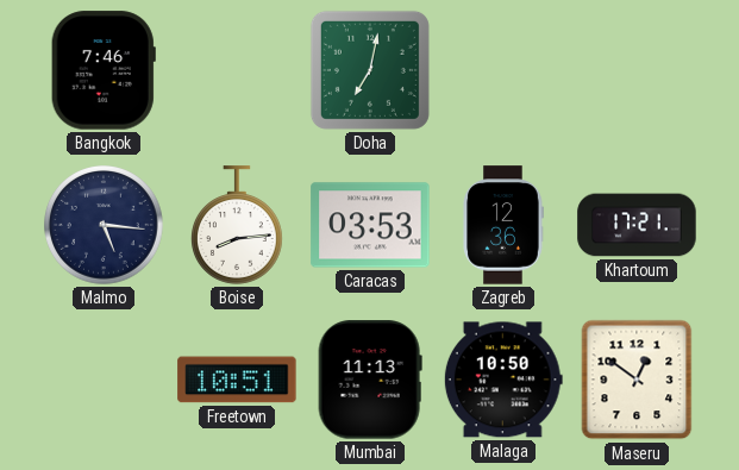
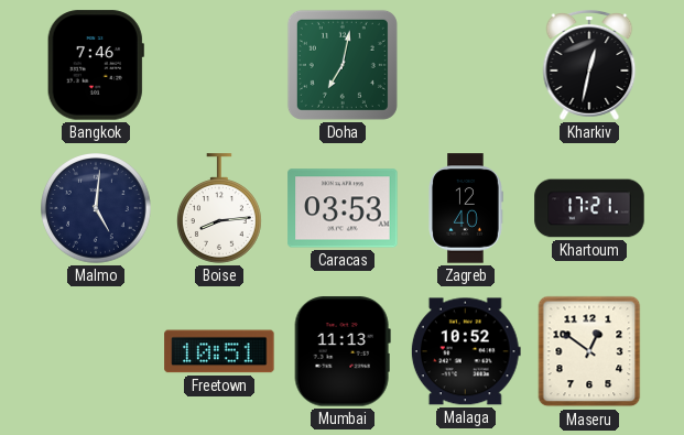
Kharkiv: none -> 12:32
Malmo: 5:16 -> 5:01
Zagreb: 12:36 -> 12:40
Malaga: 10:50 -> 10:52
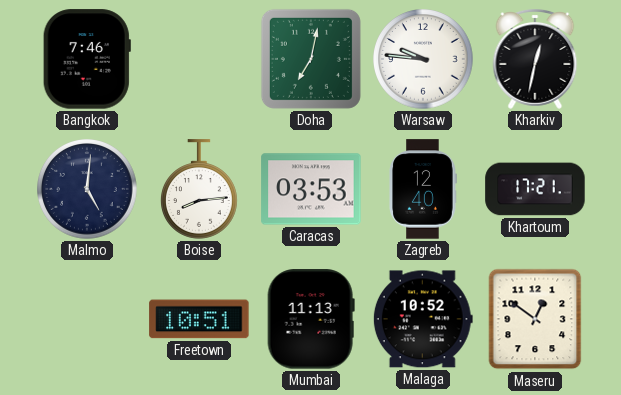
Warsaw: none -> 9:46
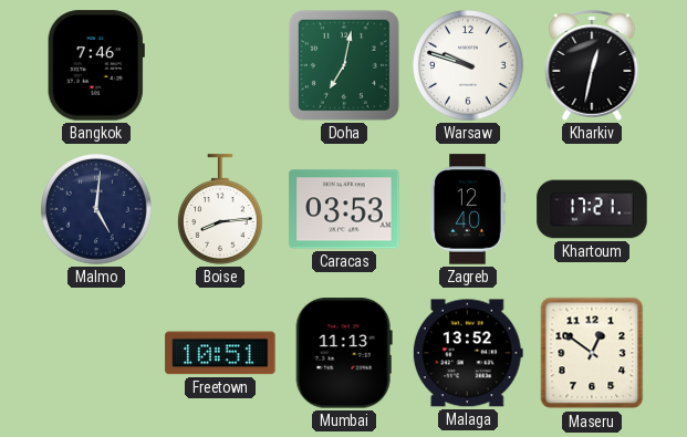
Warsaw: 9:46 -> 9:48
Malaga: 10:52 -> 13:52
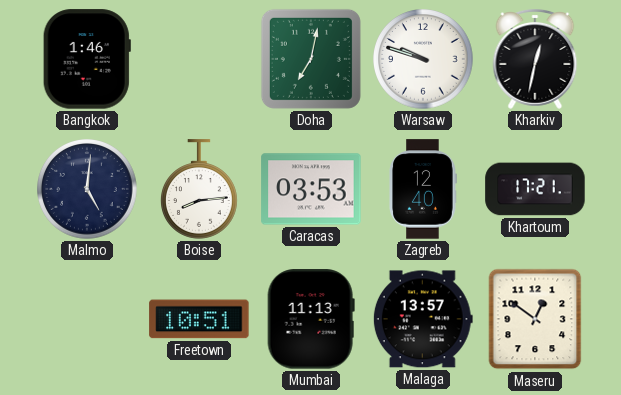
Bangkok: 7:46 -> 1:46
Malaga: 13:52 -> 13:57
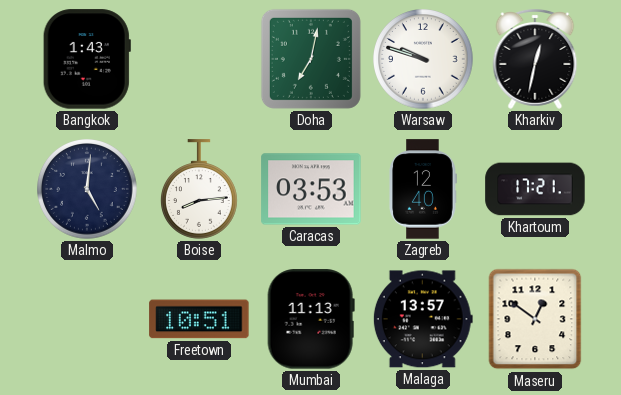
Bangkok: 1:46 -> 1:43
